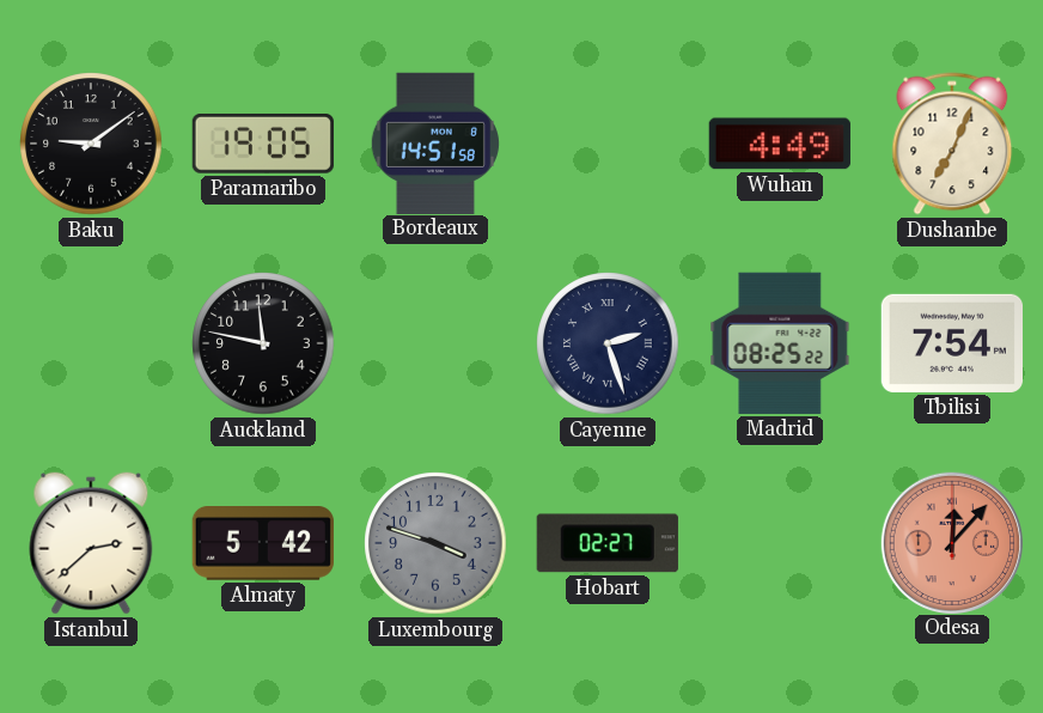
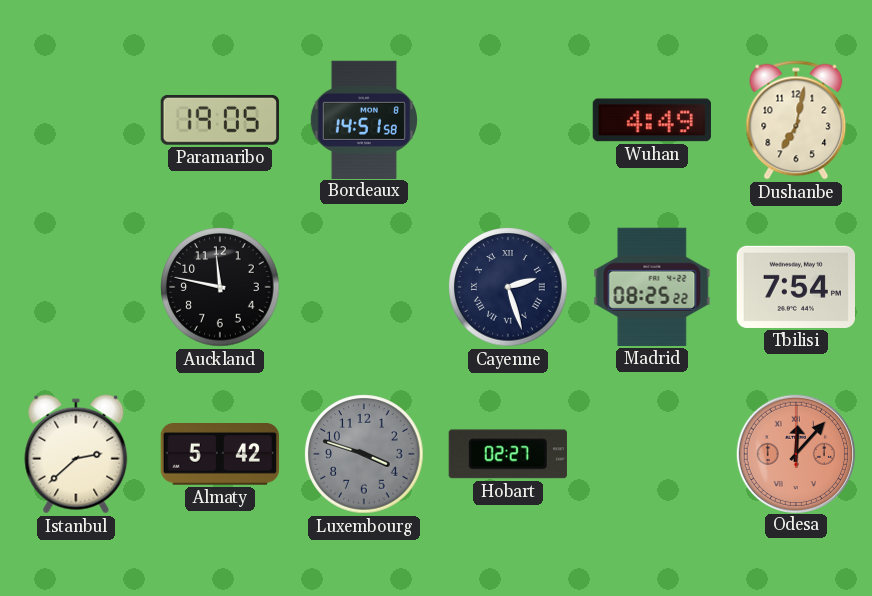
Baku: 9:09 -> none
Dushanbe: 7:04 -> 7:02
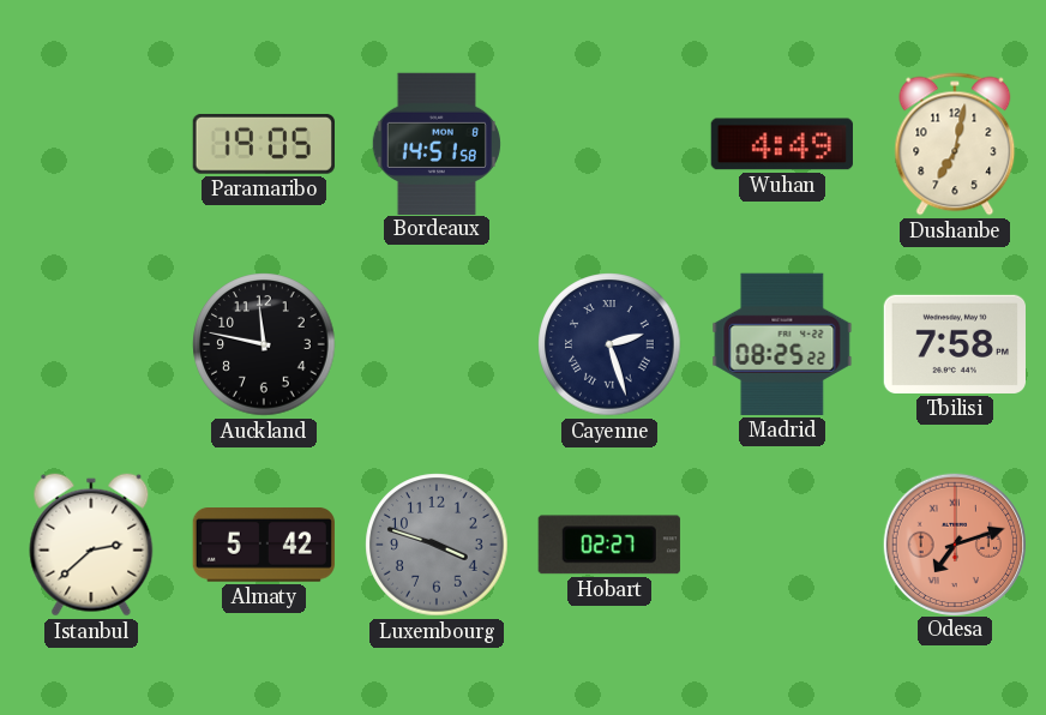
Tbilisi: 7:54 -> 7:58
Odesa: 12:07 -> 7:12
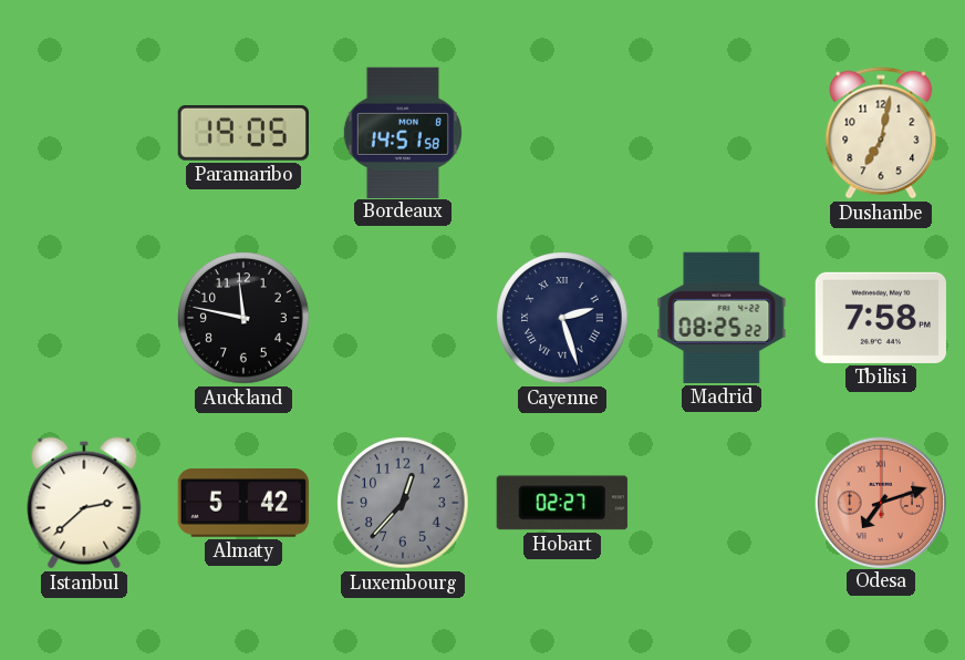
Wuhan: 4:49 -> none
Luxembourg: 3:48 -> 12:37
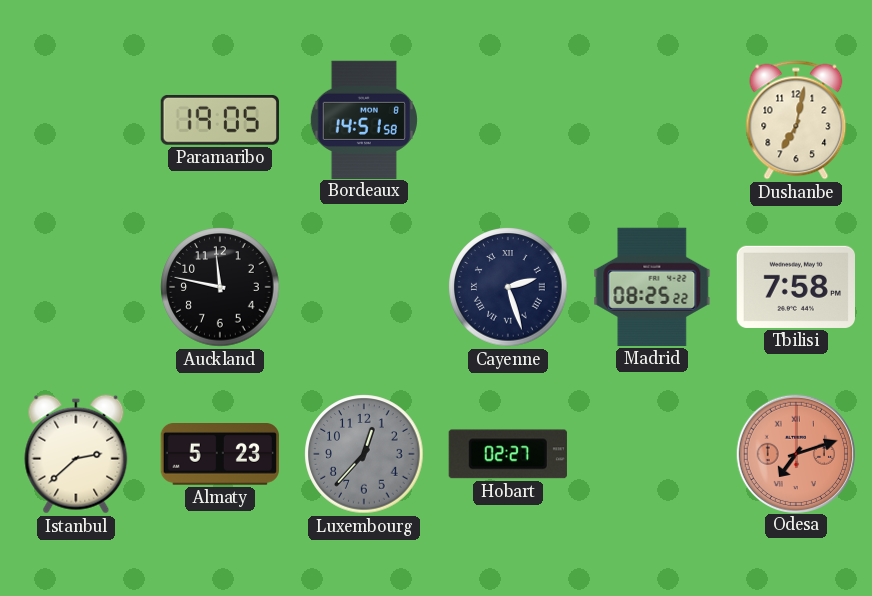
Almaty: 5:42 -> 5:23
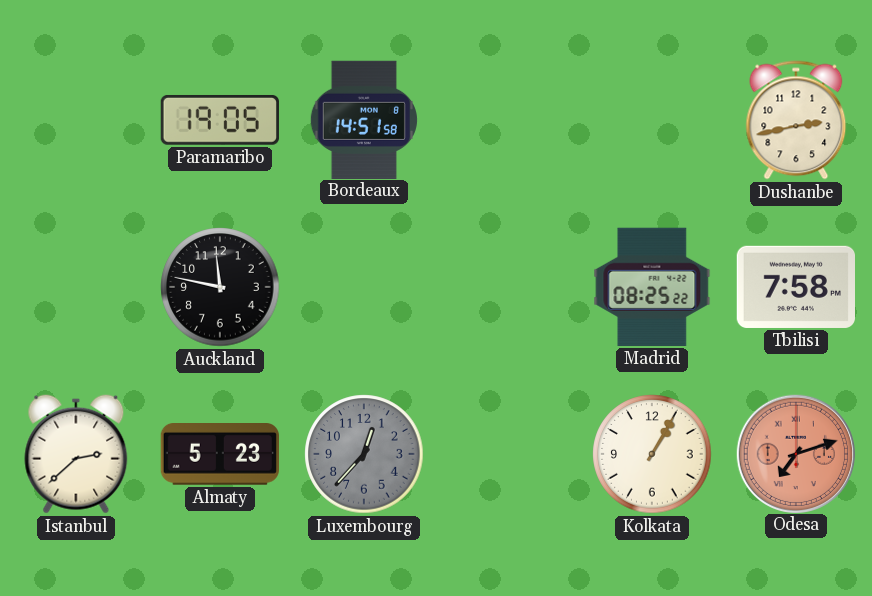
Dushanbe: 7:02 -> 2:43
Cayenne: 2:27 -> none
Hobart: 02:27 -> none
Kolkata: none -> 1:05
